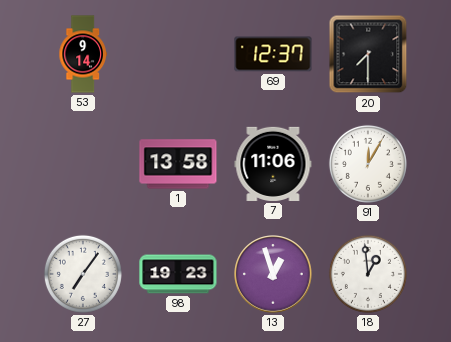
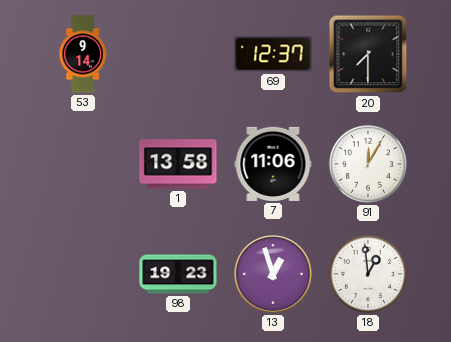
27: 7:06 -> none
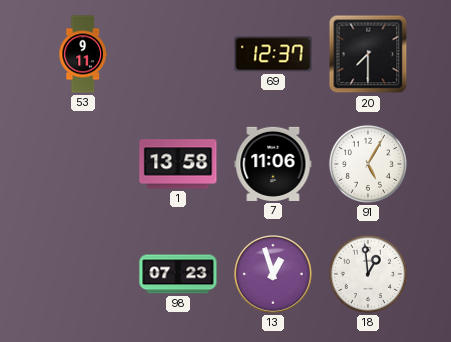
53: 9:14 -> 9:11
91: 12:05 -> 5:05
98: 19:23 -> 07:23
